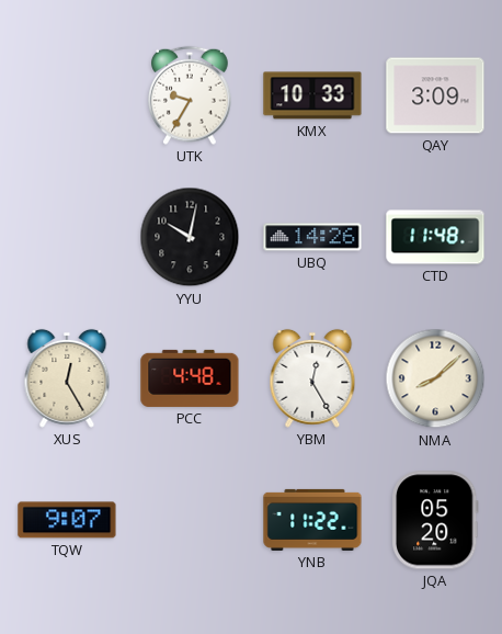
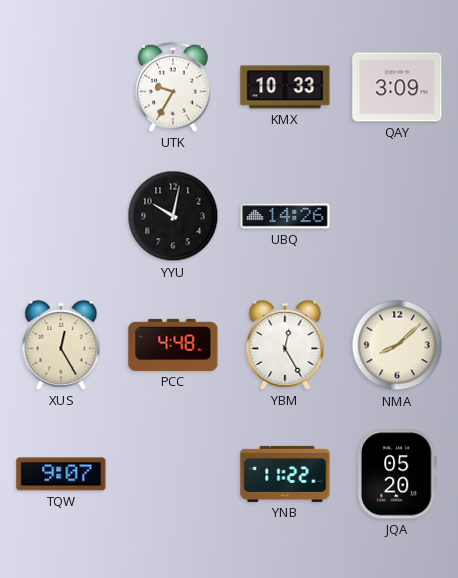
CTD: 11:48 -> none
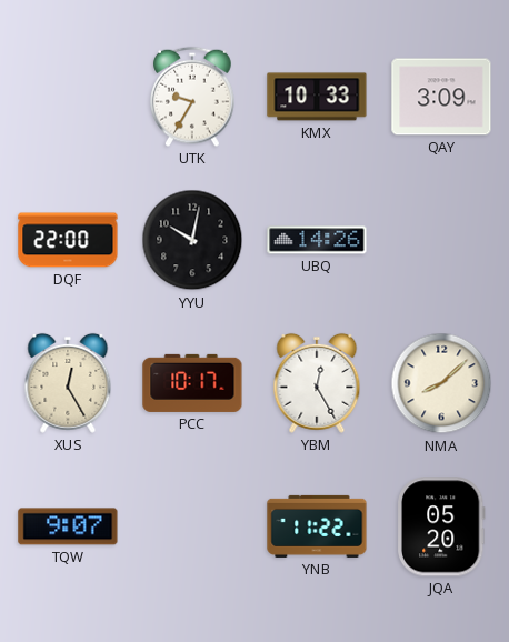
DQF: none -> 22:00
PCC: 4:48 -> 10:17
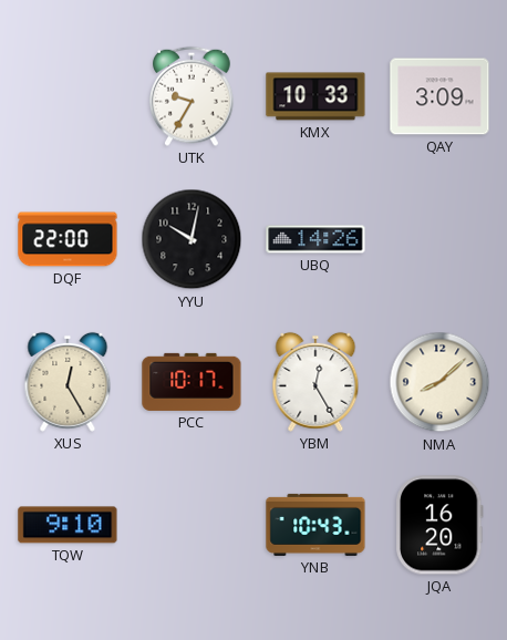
TQW: 9:07 -> 9:10
YNB: 11:22 -> 10:43
JQA: 05:20 -> 16:20
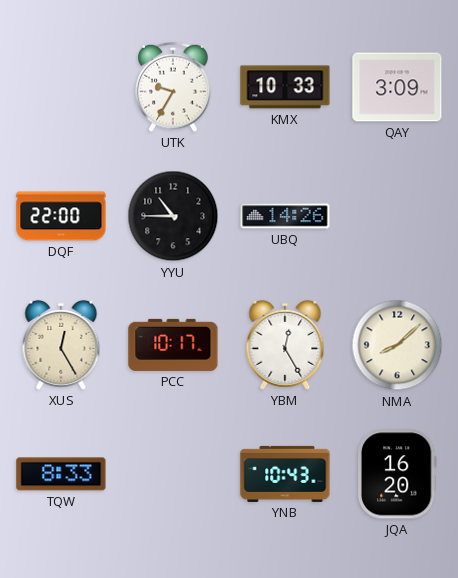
YYU: 10:02 -> 10:45
TQW: 9:10 -> 8:33
